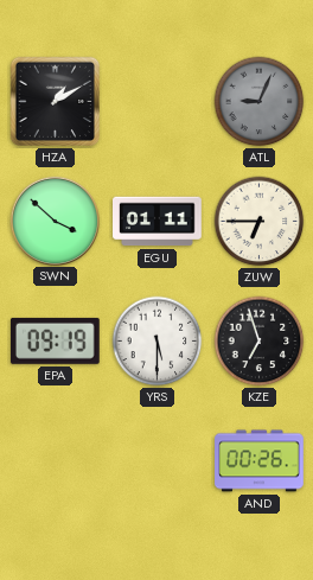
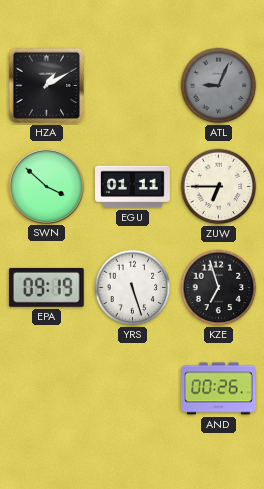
YRS: 5:30 -> 5:27
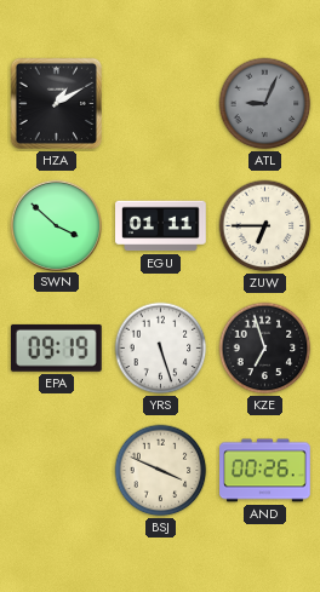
BSJ: none -> 3:49
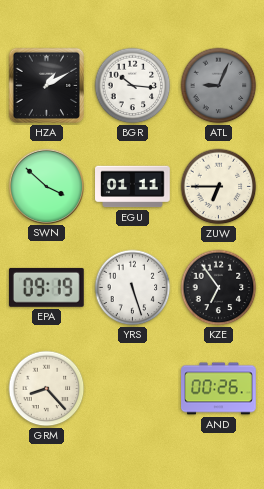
BGR: none -> 10:16
KZE: 6:57 -> 6:54
GRM: none -> 8:23
BSJ: 3:49 -> none
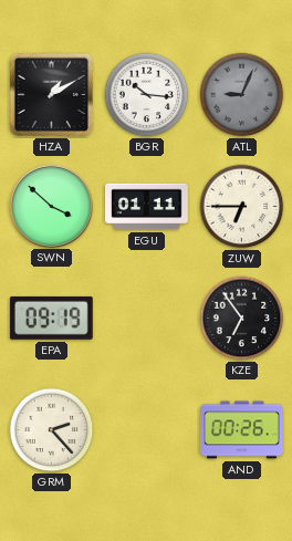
YRS: 5:27 -> none
GRM: 8:23 -> 2:23
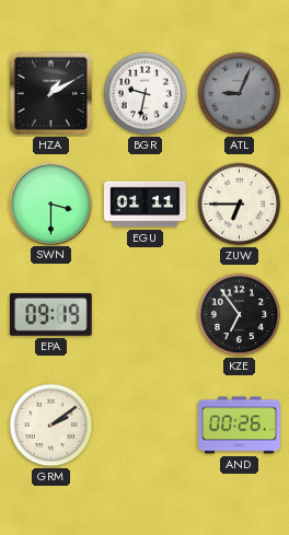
BGR: 10:16 -> 9:32
SWN: 3:52 -> 3:30
GRM: 2:23 -> 2:09
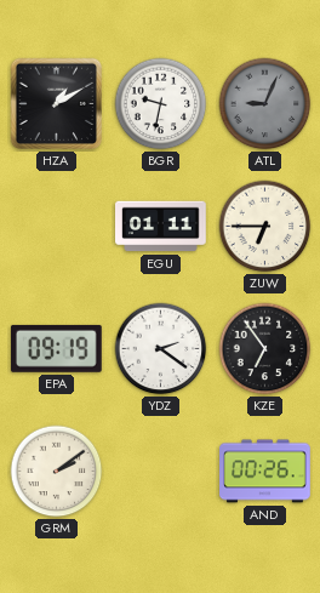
SWN: 3:30 -> none
YDZ: none -> 2:21
